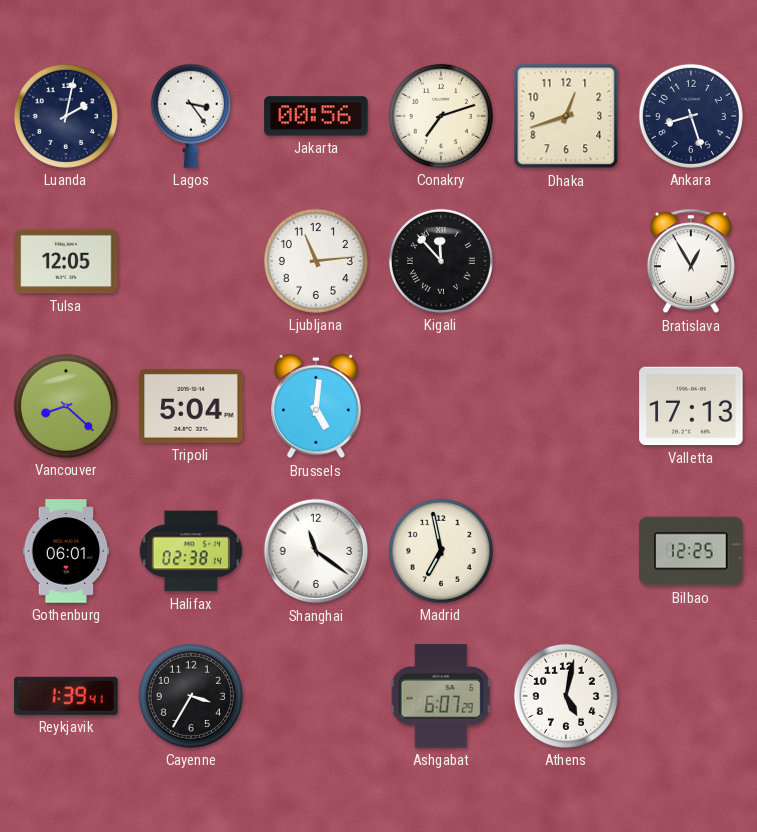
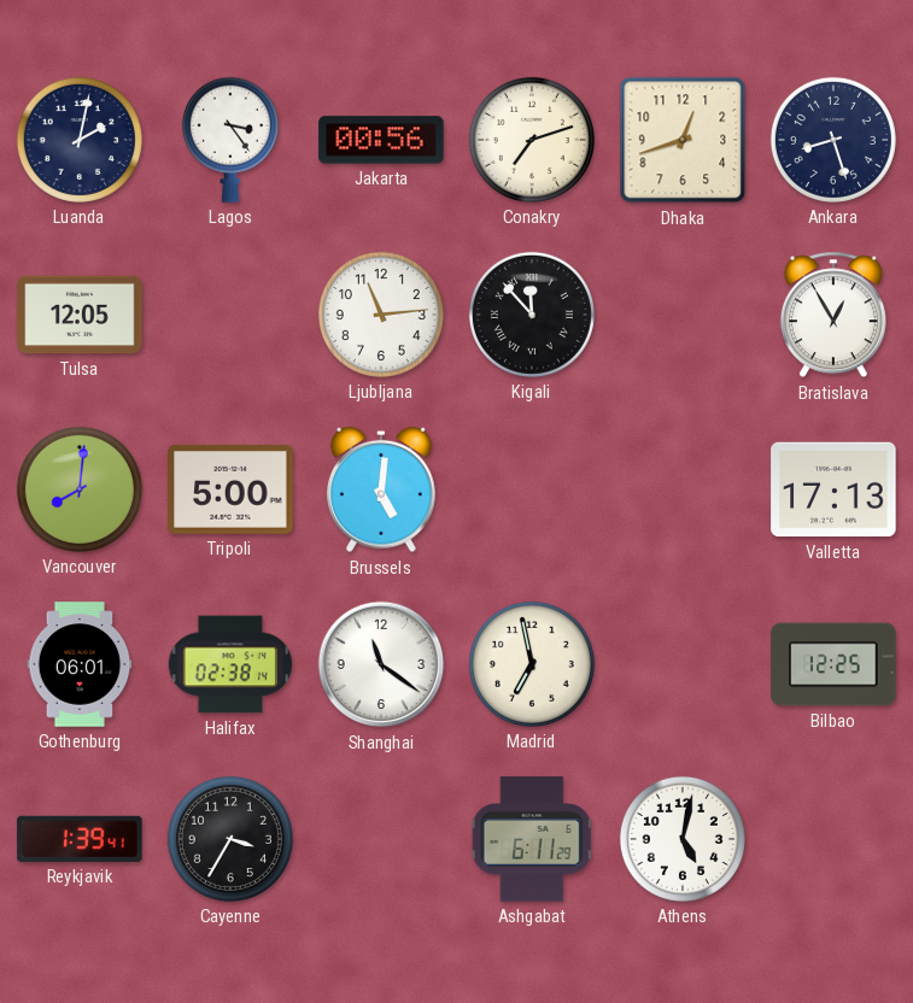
Vancouver: 8:22 -> 8:01
Tripoli: 5:04 -> 5:00
Ashgabat: 6:07 -> 6:11
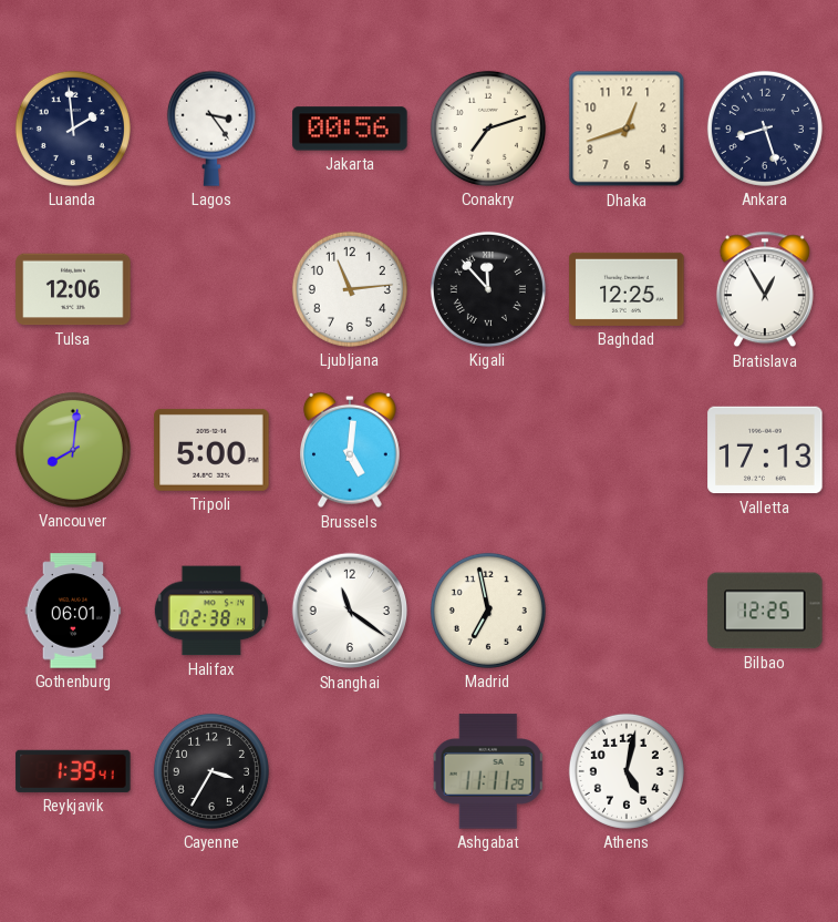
Luanda: 2:02 -> 1:59
Tulsa: 12:05 -> 12:06
Baghdad: none -> 12:25
Ashgabat: 6:11 -> 11:11
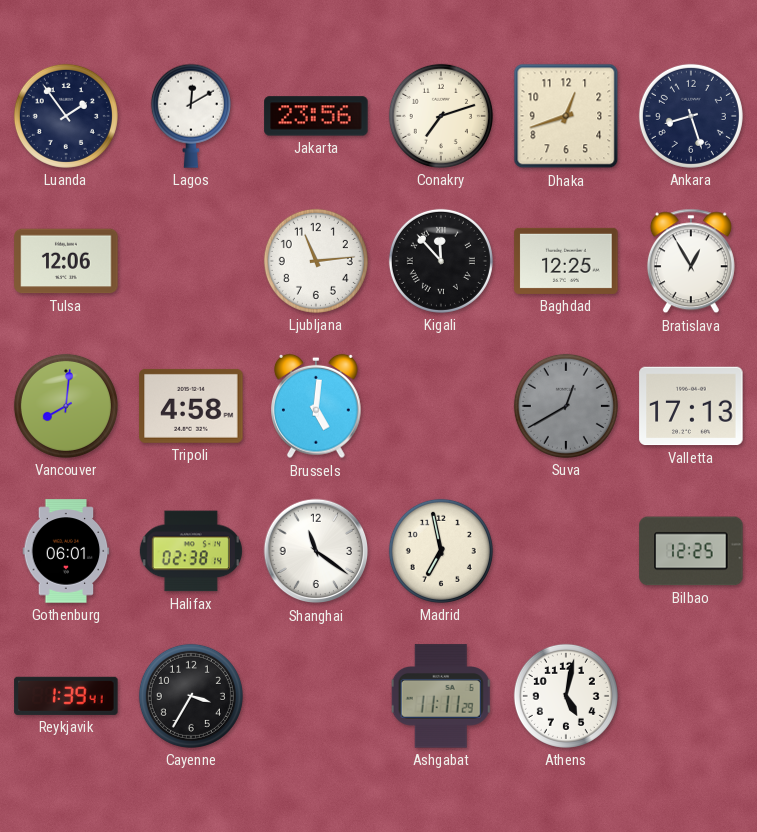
Luanda: 1:59 -> 1:54
Lagos: 3:24 -> 12:10
Jakarta: 00:56 -> 23:56
Tripoli: 5:00 -> 4:58
Suva: none -> 12:40
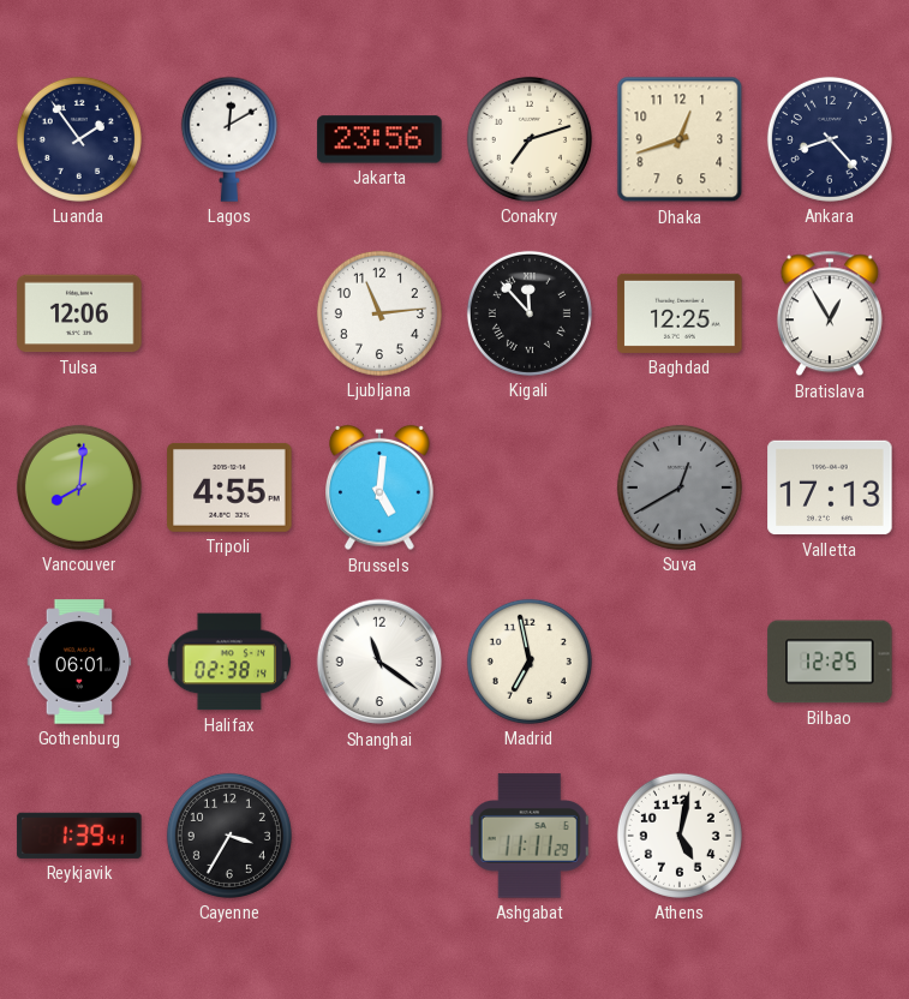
Ankara: 8:27 -> 8:23
Tripoli: 4:58 -> 4:55
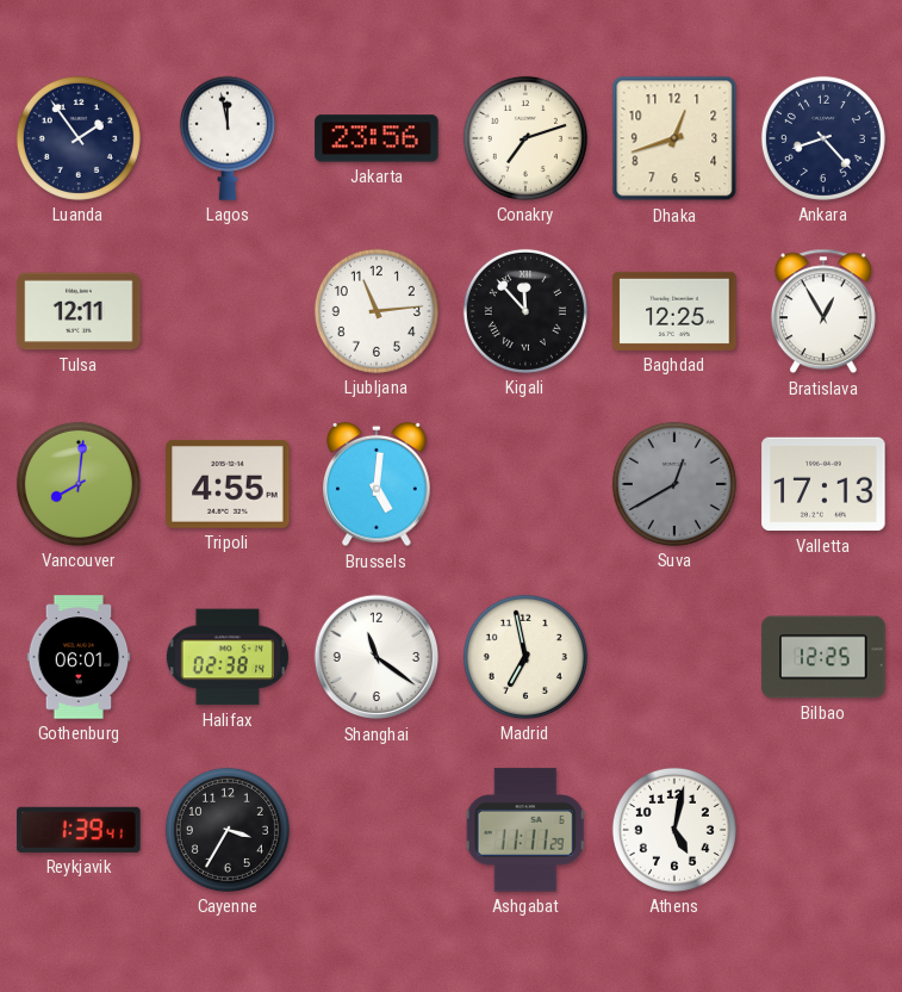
Lagos: 12:10 -> 11:58
Tulsa: 12:06 -> 12:11
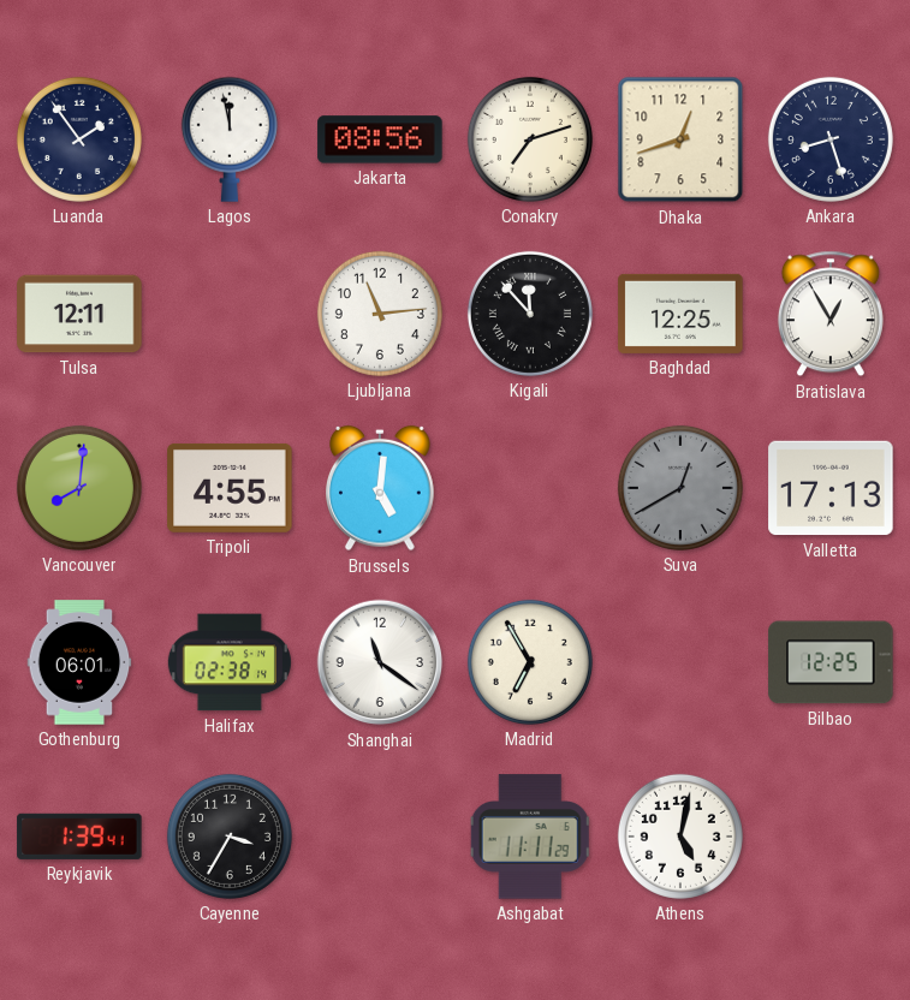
Jakarta: 23:56 -> 08:56
Ankara: 8:23 -> 8:27
Madrid: 6:58 -> 6:55
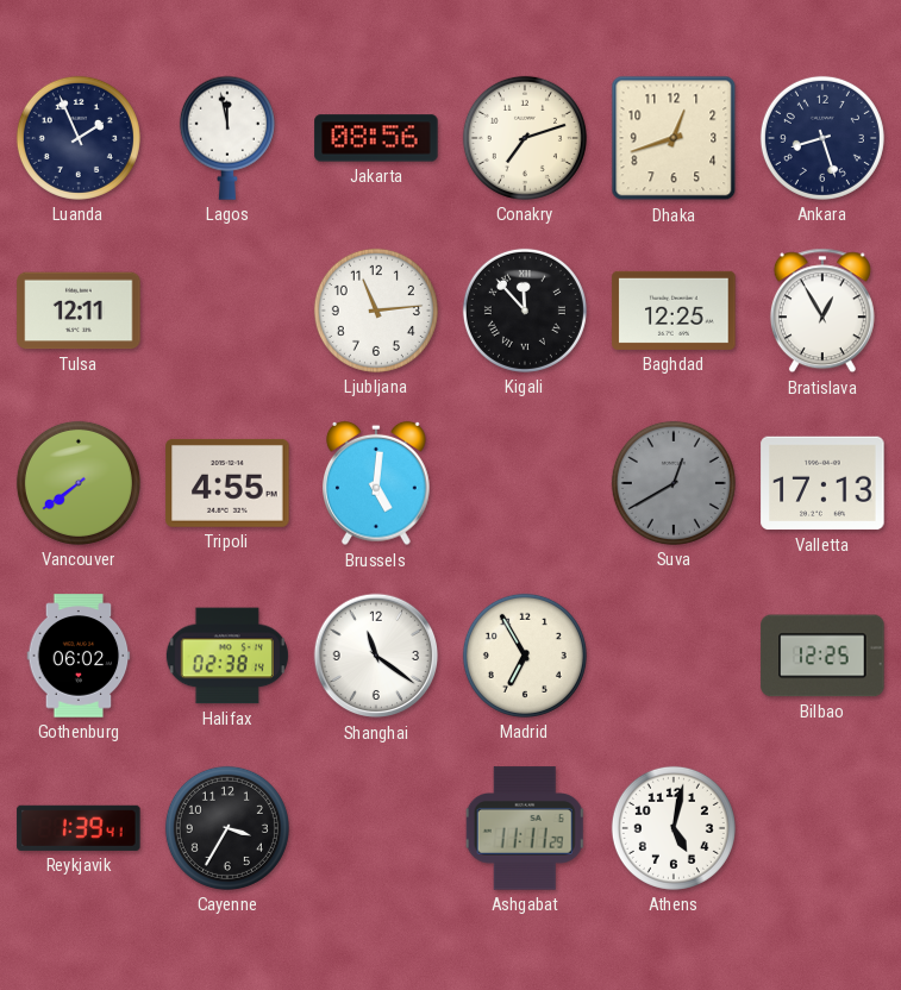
Luanda: 1:54 -> 1:56
Vancouver: 8:01 -> 7:39
Gothenburg: 06:01 -> 06:02
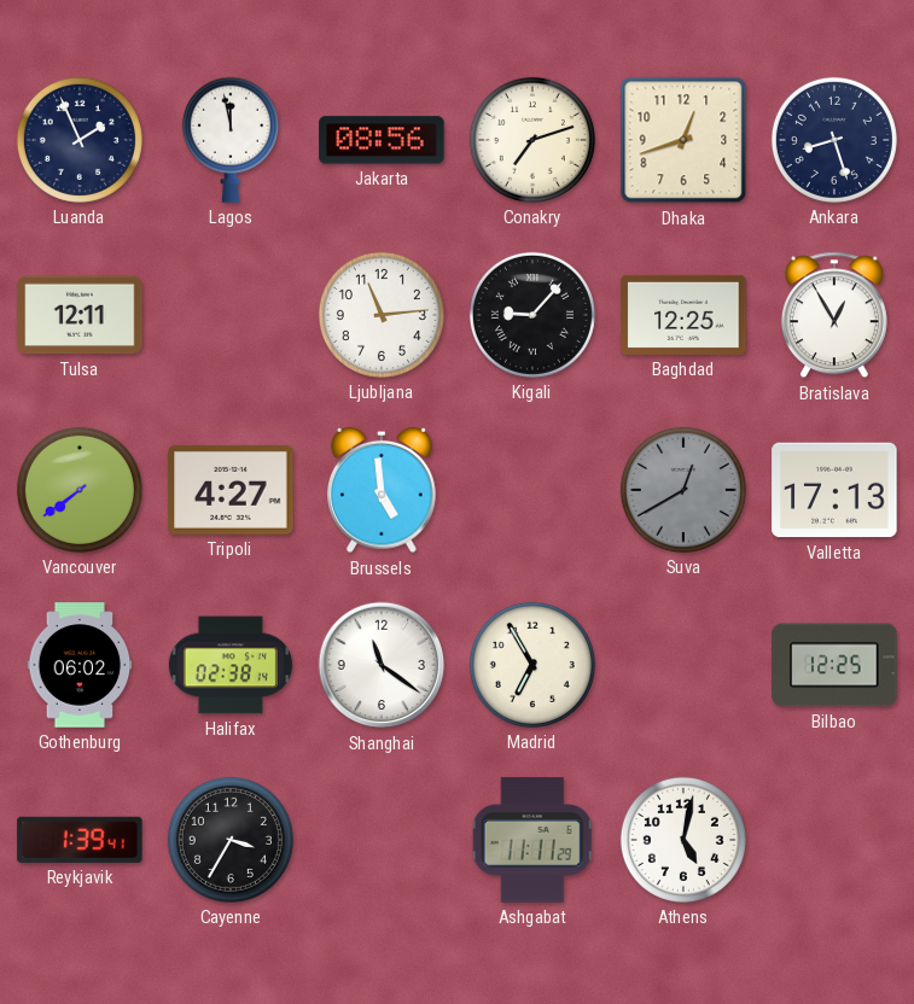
Kigali: 11:53 -> 9:07
Tripoli: 4:55 -> 4:27
Brussels: 5:01 -> 4:59
